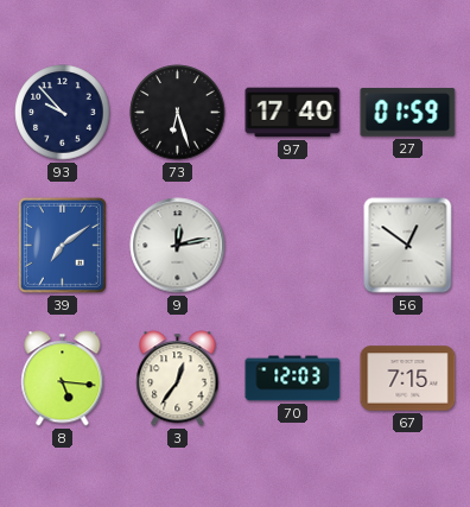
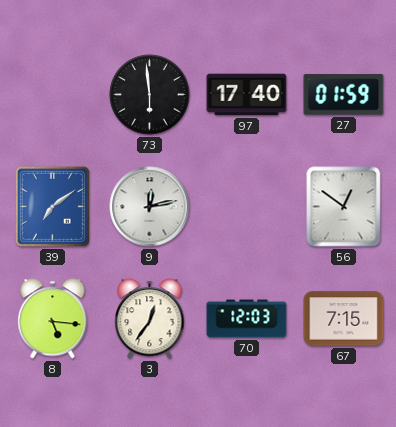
93: 9:53 -> none
73: 6:27 -> 5:59
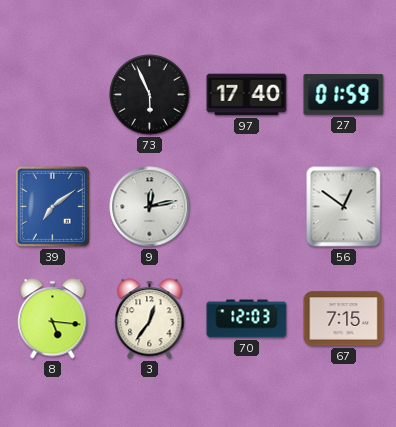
73: 5:59 -> 5:56
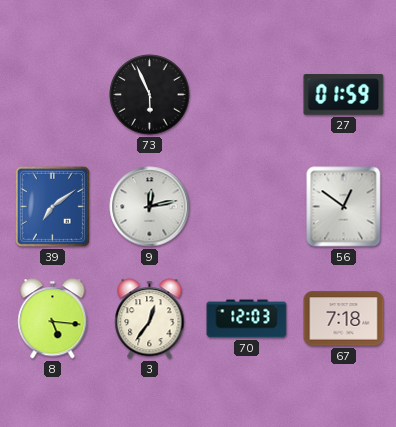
97: 17:40 -> none
67: 7:15 -> 7:18
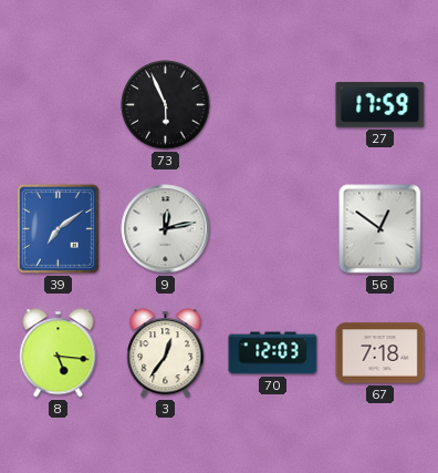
27: 01:59 -> 17:59
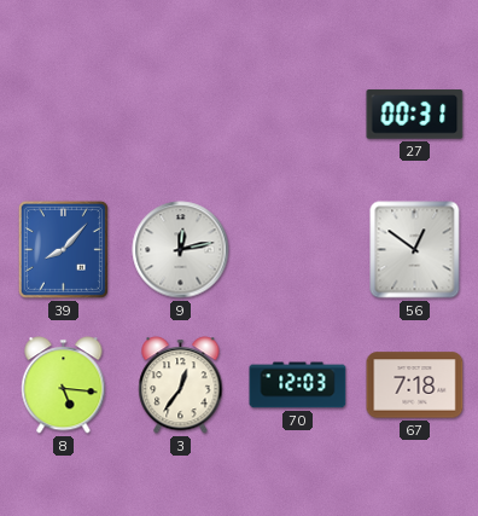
73: 5:56 -> none
27: 17:59 -> 00:31
39: 7:09 -> 8:07
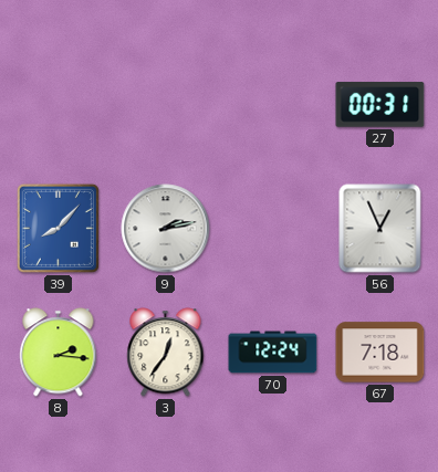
9: 12:13 -> 2:13
56: 12:51 -> 12:56
8: 5:16 -> 2:16
70: 12:03 -> 12:24
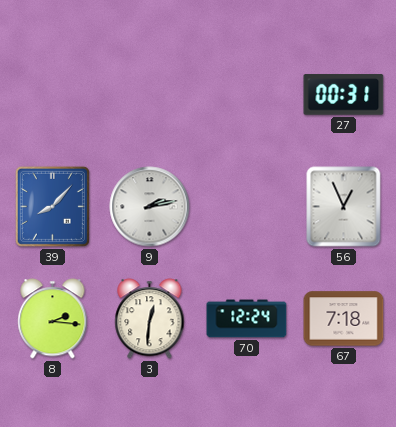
3: 12:36 -> 12:31
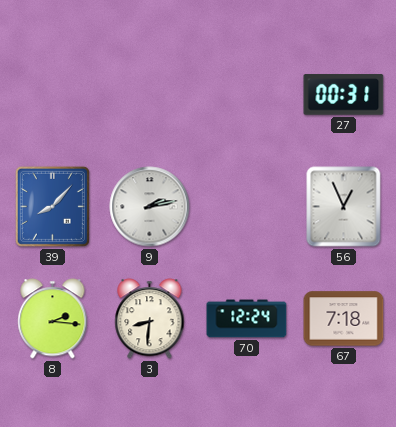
3: 12:31 -> 8:31
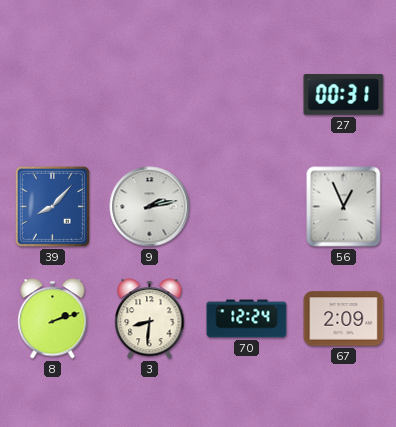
8: 2:16 -> 2:12
67: 7:18 -> 2:09
